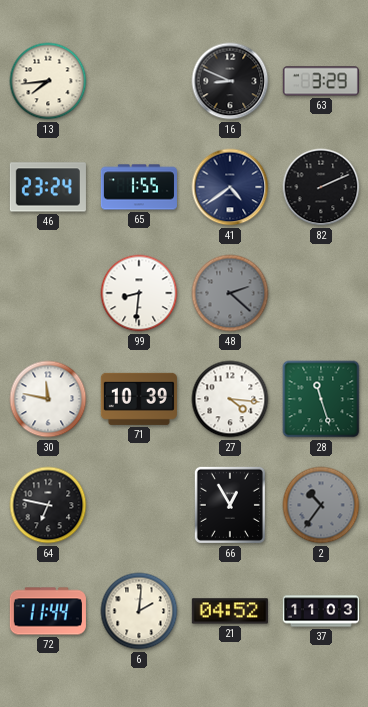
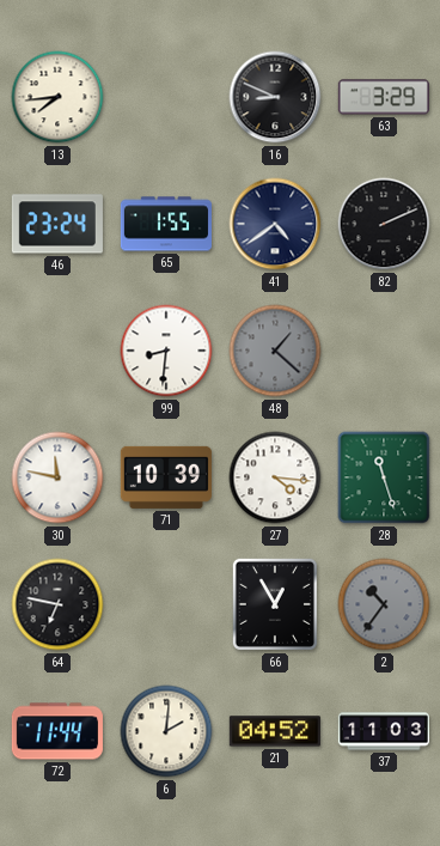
48: 2:22 -> 1:22
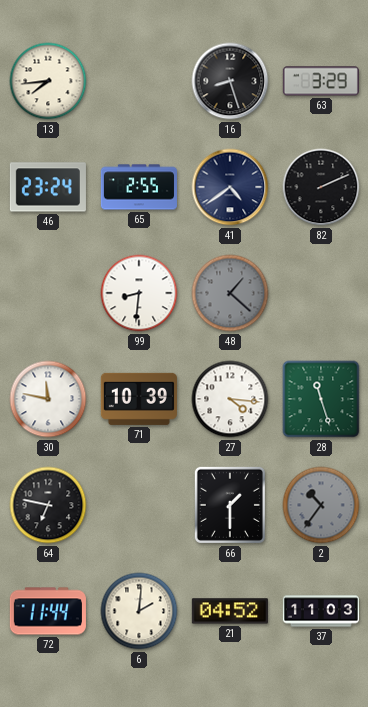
16: 8:49 -> 8:27
65: 1:55 -> 2:55
66: 12:55 -> 1:30
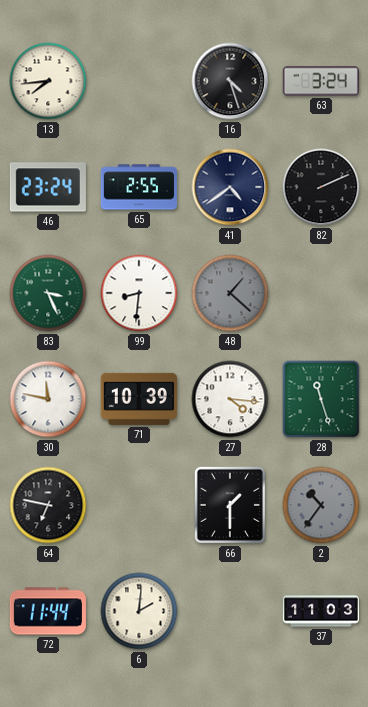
16: 8:27 -> 4:27
63: 3:29 -> 3:24
83: none -> 3:26
21: 04:52 -> none
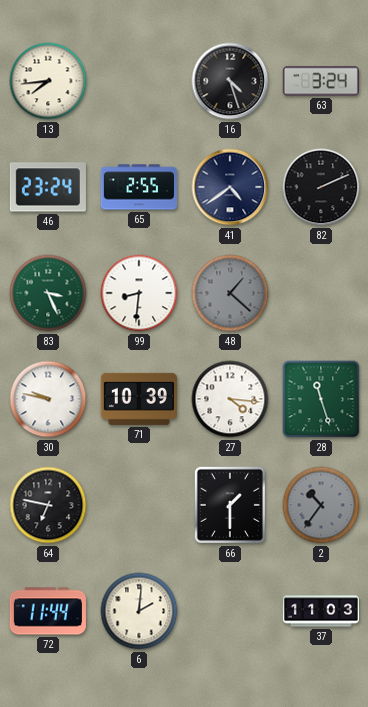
30: 11:47 -> 9:47
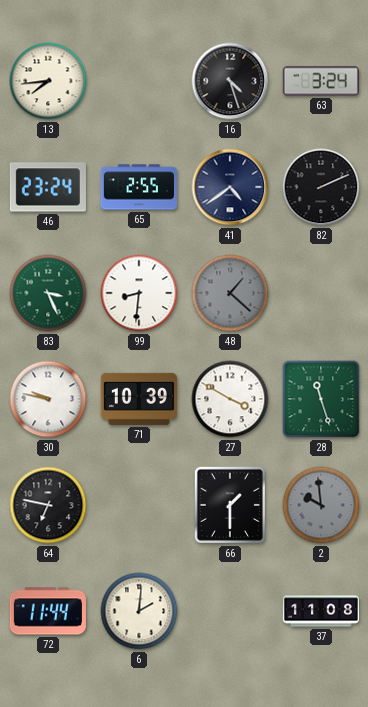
27: 4:16 -> 3:50
2: 10:36 -> 9:59
37: 11:03 -> 11:08
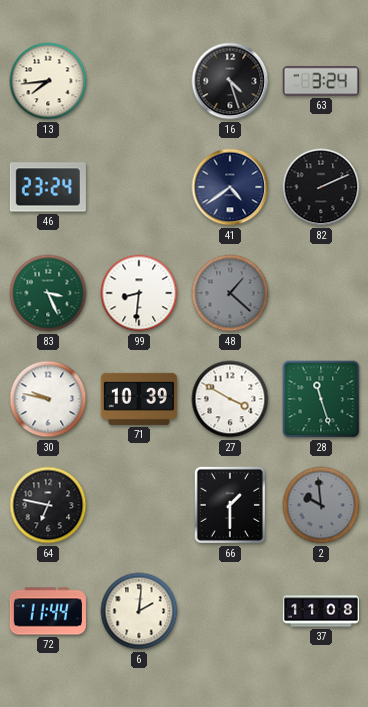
65: 2:55 -> none
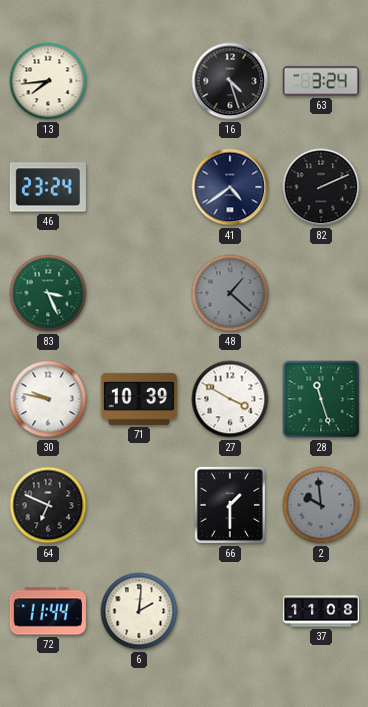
99: 8:31 -> none
64: 6:47 -> 6:49
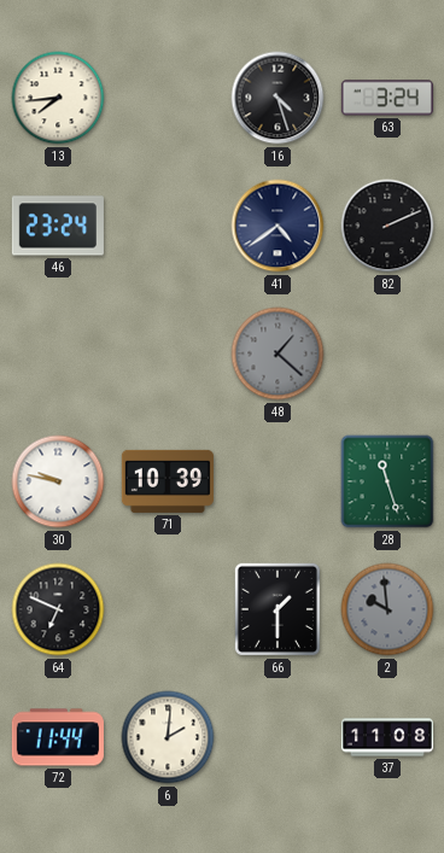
83: 3:26 -> none
27: 3:50 -> none
